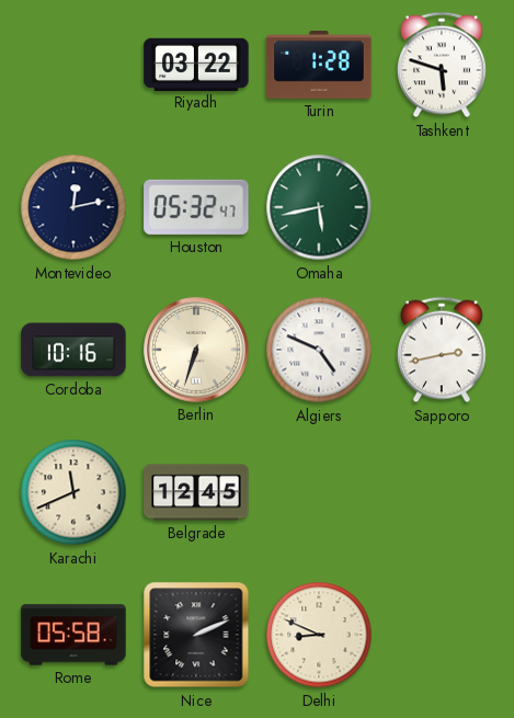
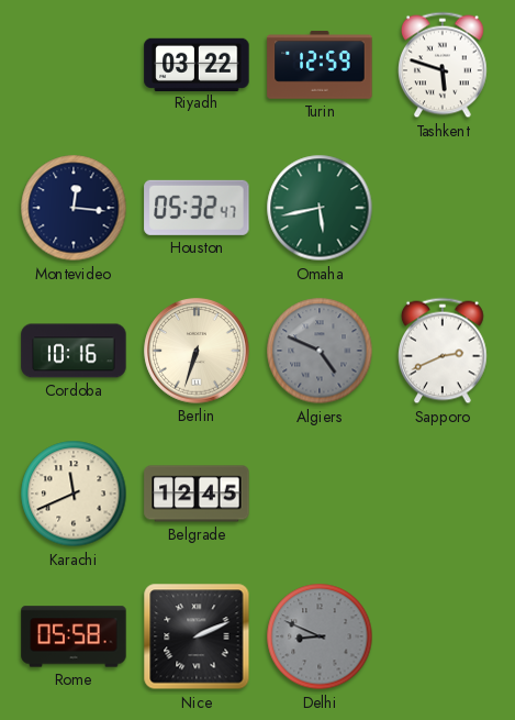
Turin: 1:28 -> 12:59
Montevideo: 12:13 -> 12:16
Algiers dial: white -> grey
Sapporo: 2:43 -> 2:41
Delhi dial: cream -> grey
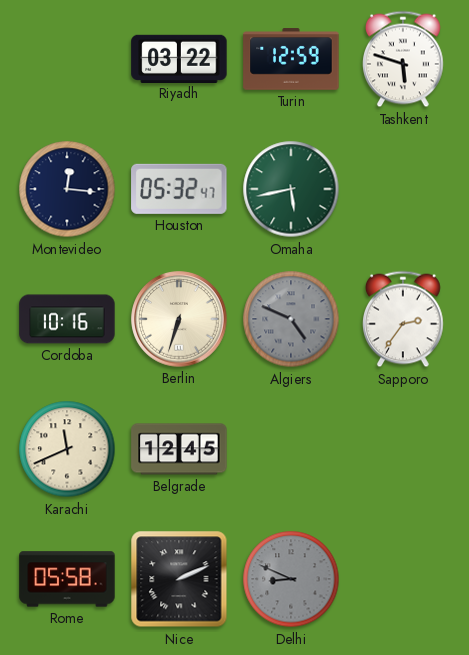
Sapporo: 2:41 -> 2:36
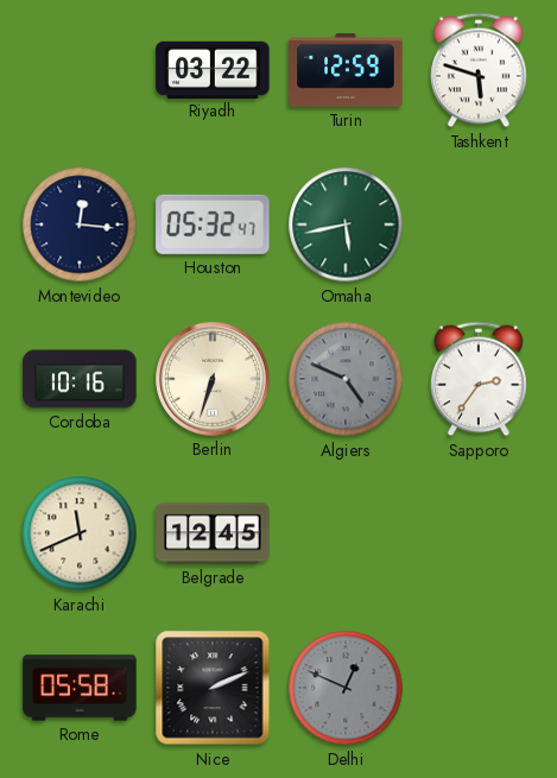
Delhi: 8:49 -> 12:49
